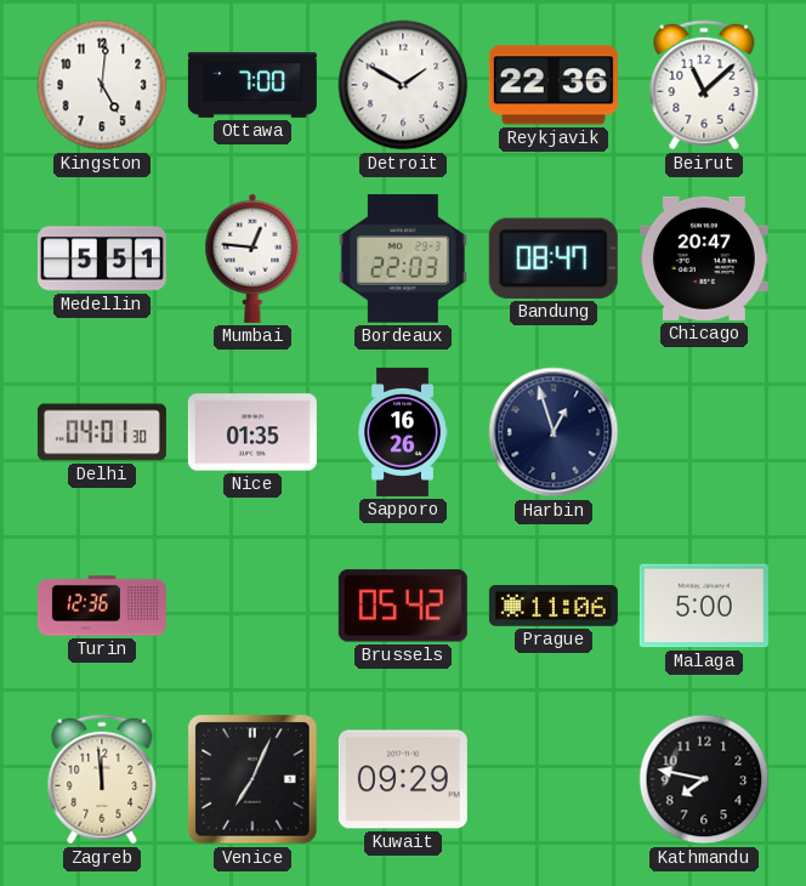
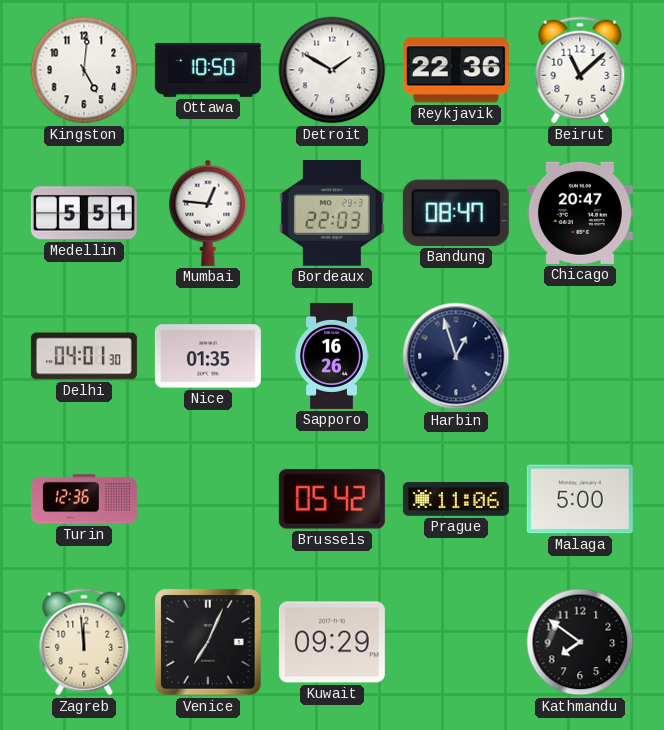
Ottawa: 7:00 -> 10:50
Kathmandu: 7:47 -> 7:51
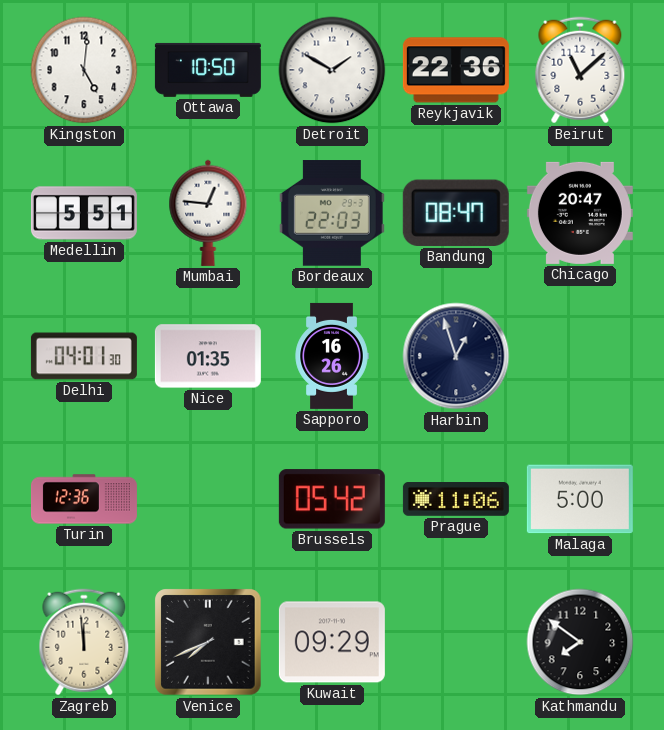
Venice: 7:04 -> 7:41
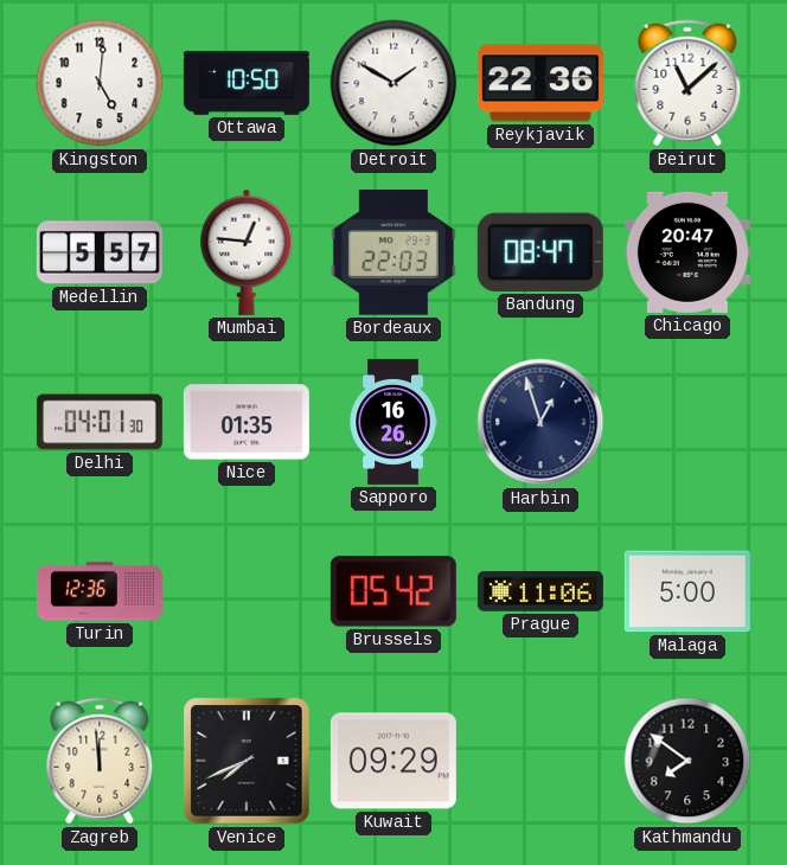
Medellin: 5:51 -> 5:57
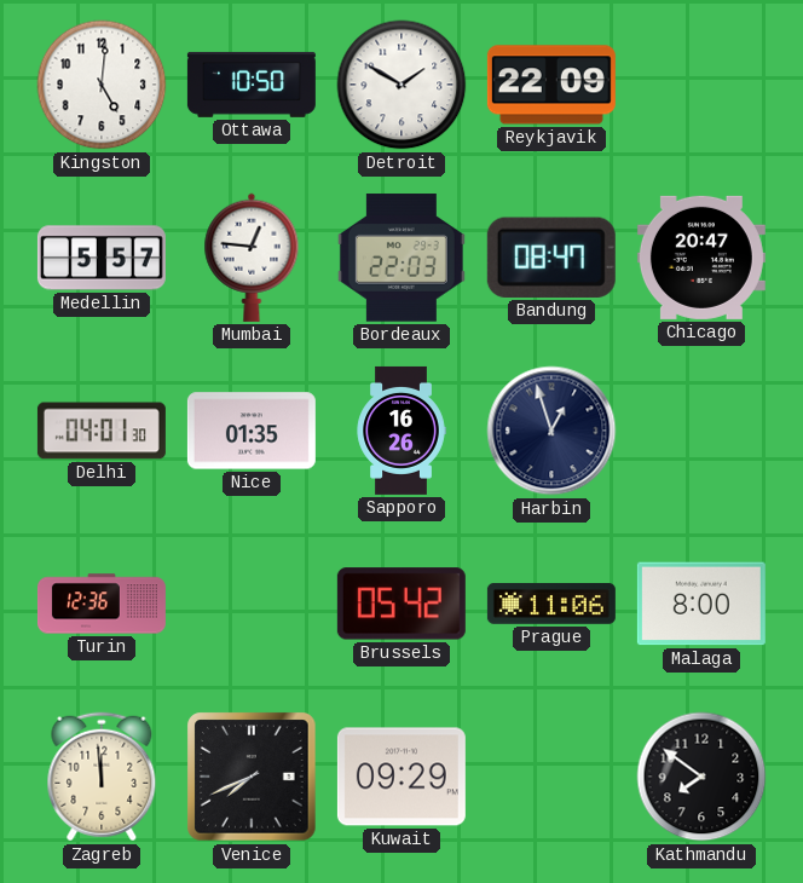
Reykjavik: 22:36 -> 22:09
Beirut: 11:08 -> none
Malaga: 5:00 -> 8:00
